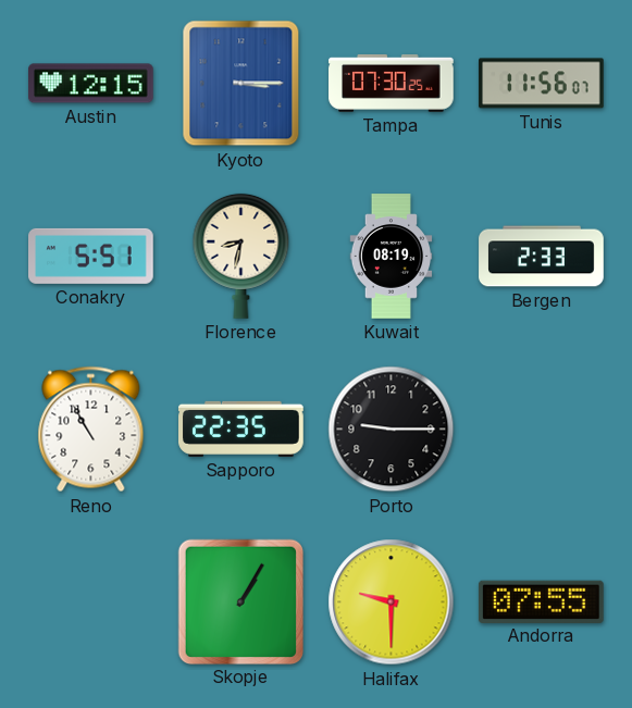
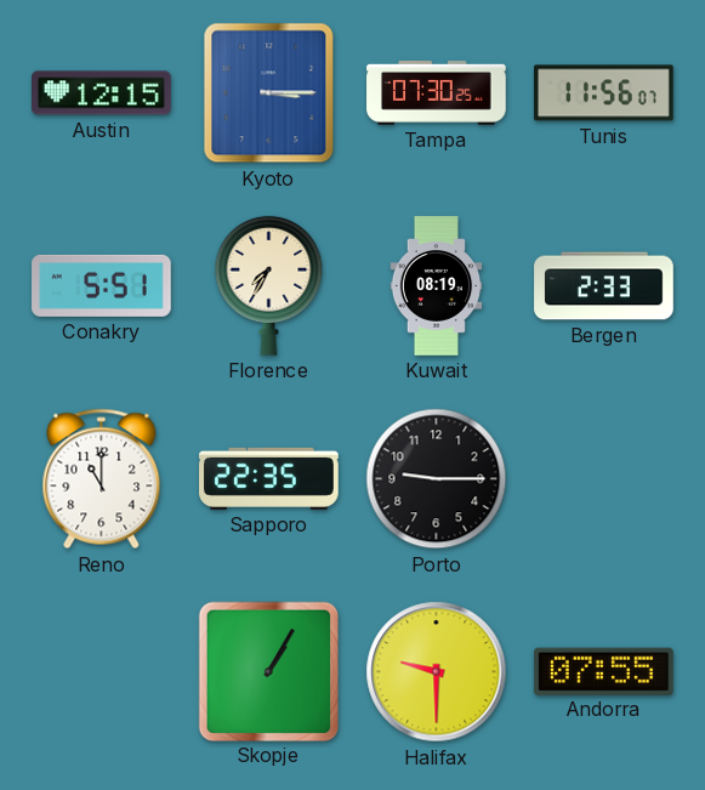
Florence: 8:32 -> 7:35
Reno: 10:55 -> 11:00
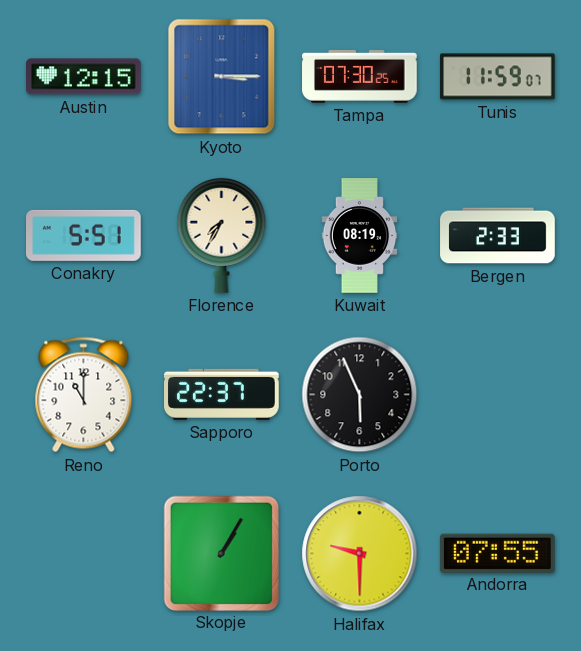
Tunis: 11:56 -> 11:59
Sapporo: 22:35 -> 22:37
Porto: 9:15 -> 5:56
